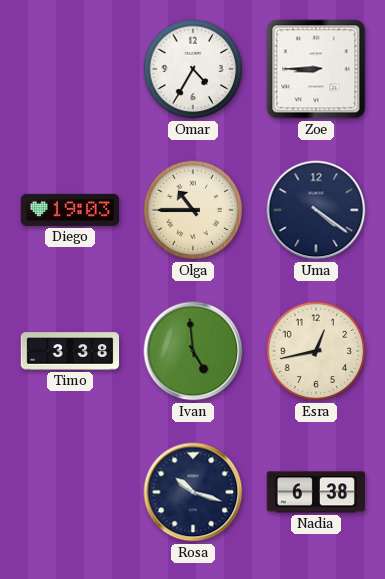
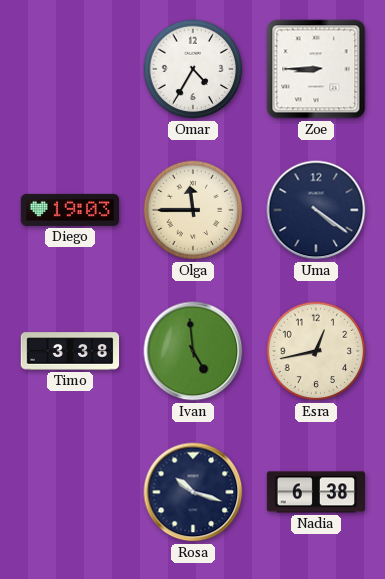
Olga: 10:45 -> 11:45
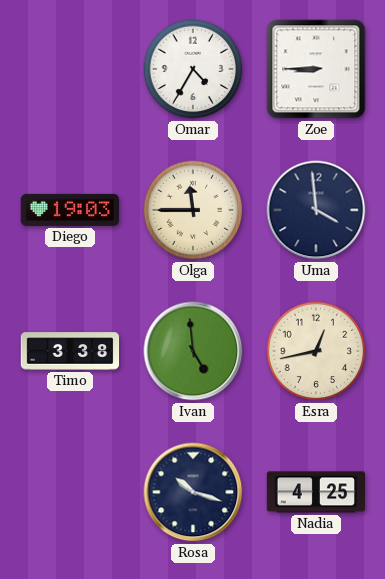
Uma: 4:21 -> 3:59
Nadia: 6:38 -> 4:25
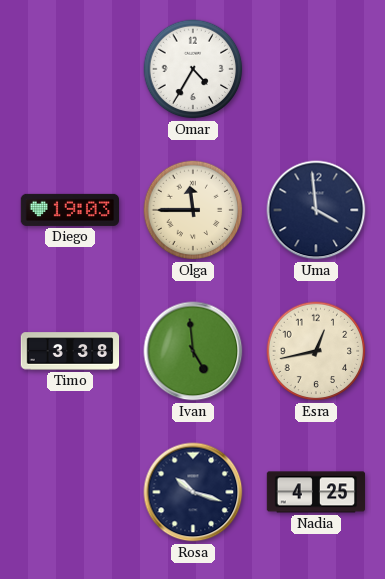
Zoe: 8:45 -> none
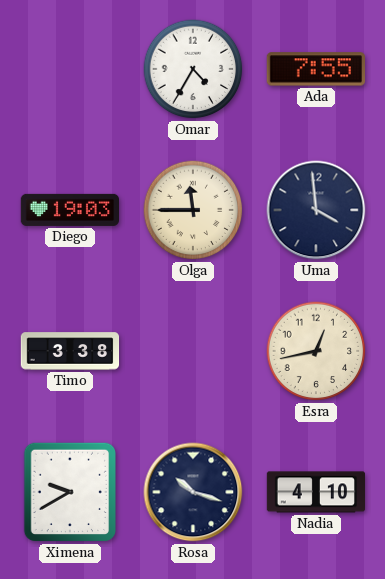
Ada: none -> 7:55
Ivan: 4:59 -> none
Ximena: none -> 9:40
Nadia: 4:25 -> 4:10
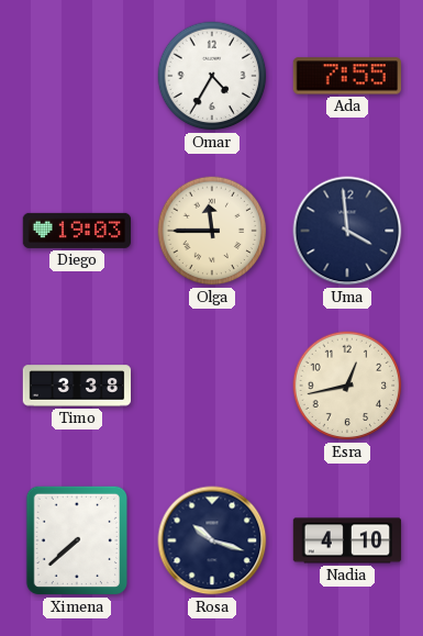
Ximena: 9:40 -> 7:38
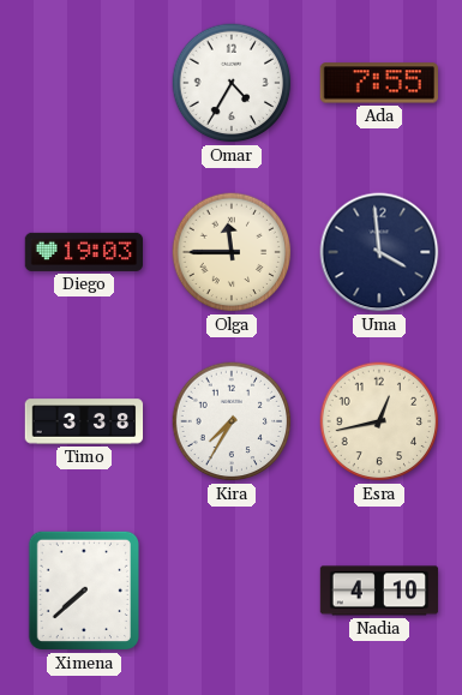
Kira: none -> 7:35
Rosa: 10:18 -> none
